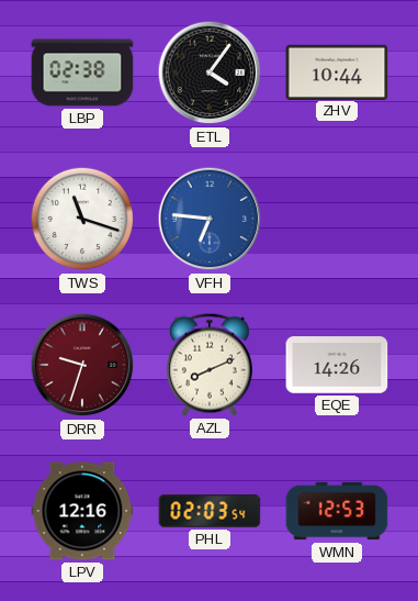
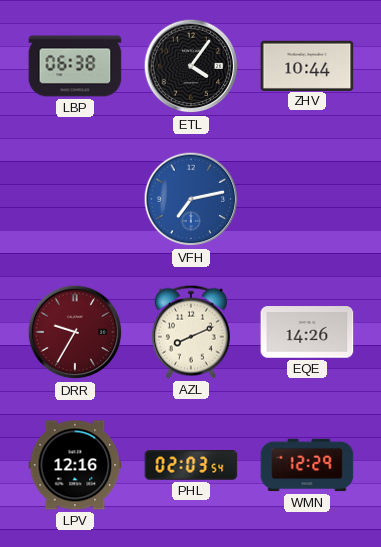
LBP: 02:38 -> 06:38
TWS: 11:18 -> none
VFH: 6:46 -> 7:13
DRR: 9:33 -> 9:35
WMN: 12:53 -> 12:29
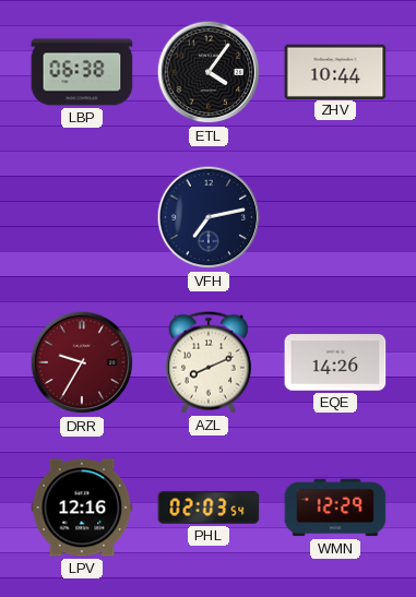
VFH dial: blue -> navy
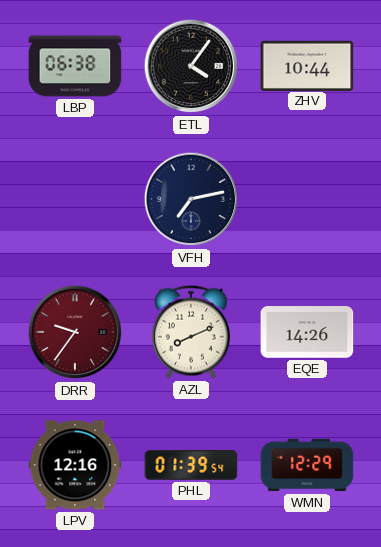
DRR: 9:35 -> 9:36
PHL: 02:03 -> 01:39
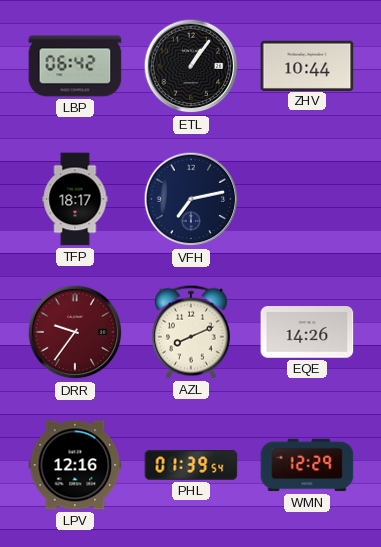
LBP: 06:38 -> 06:42
ETL: 4:06 -> 1:06
TFP: none -> 18:17
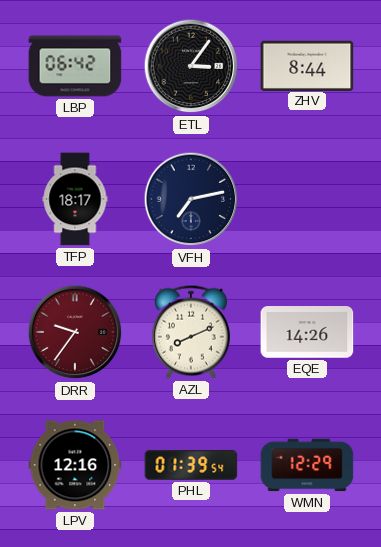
ETL: 1:06 -> 3:06
ZHV: 10:44 -> 8:44
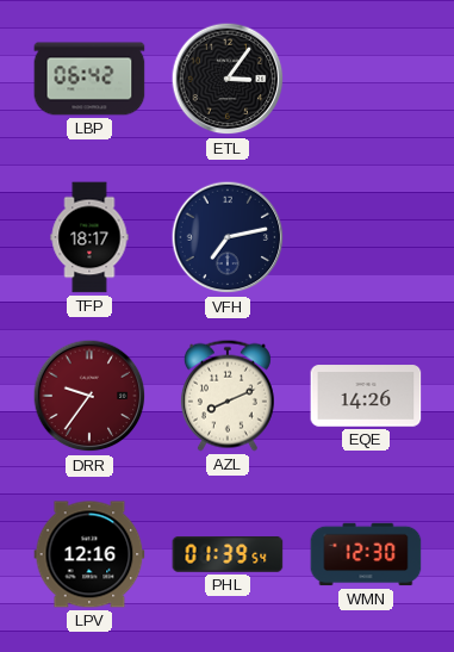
ZHV: 8:44 -> none
WMN: 12:29 -> 12:30
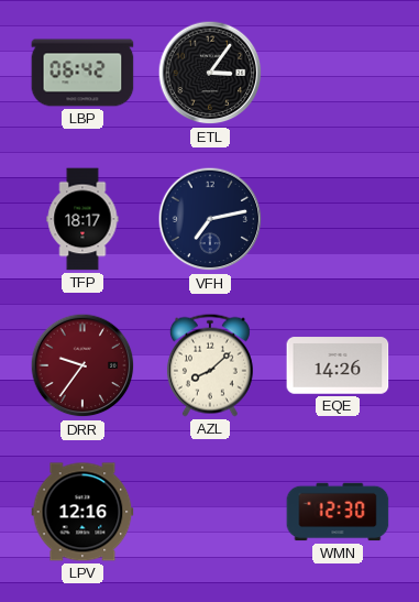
AZL: 8:11 -> 8:08
PHL: 01:39 -> none
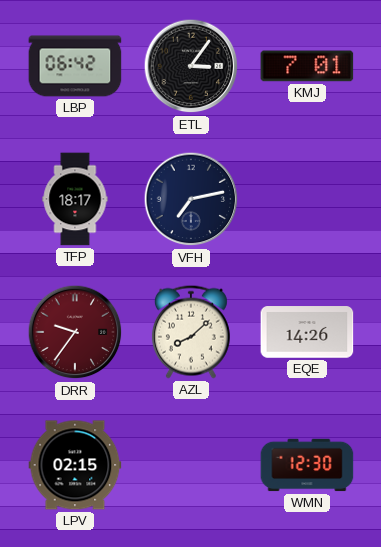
KMJ: none -> 7:01
LPV: 12:16 -> 02:15
